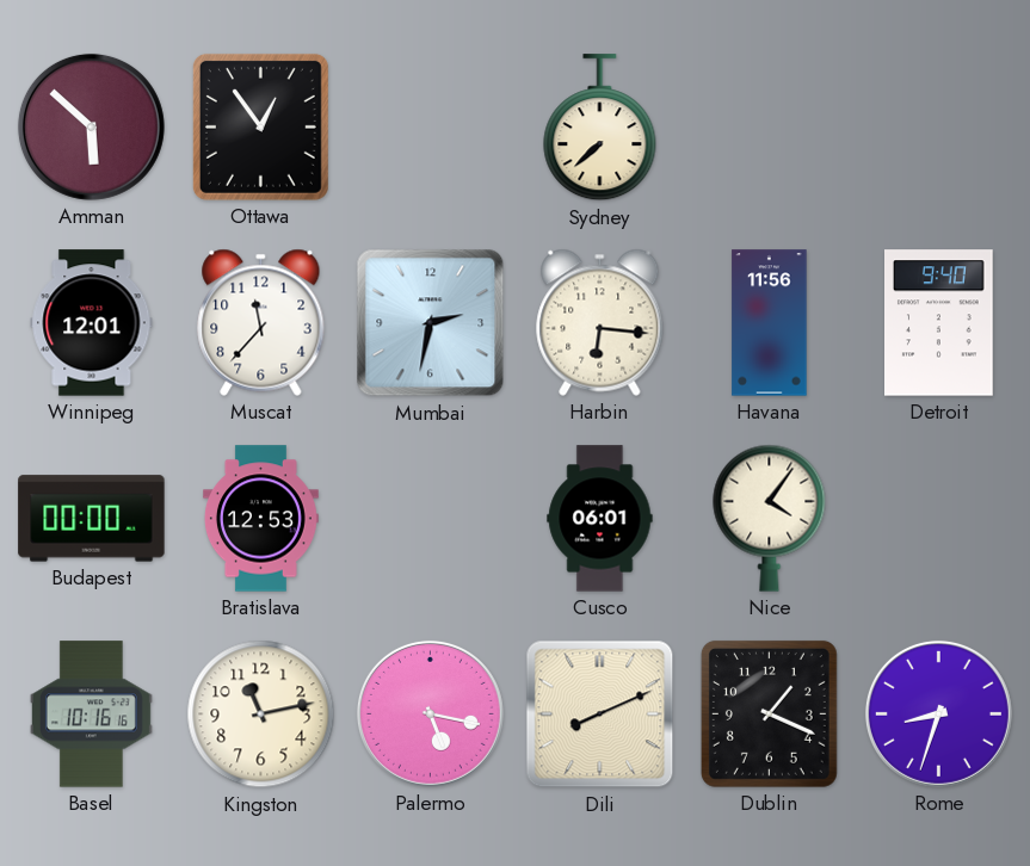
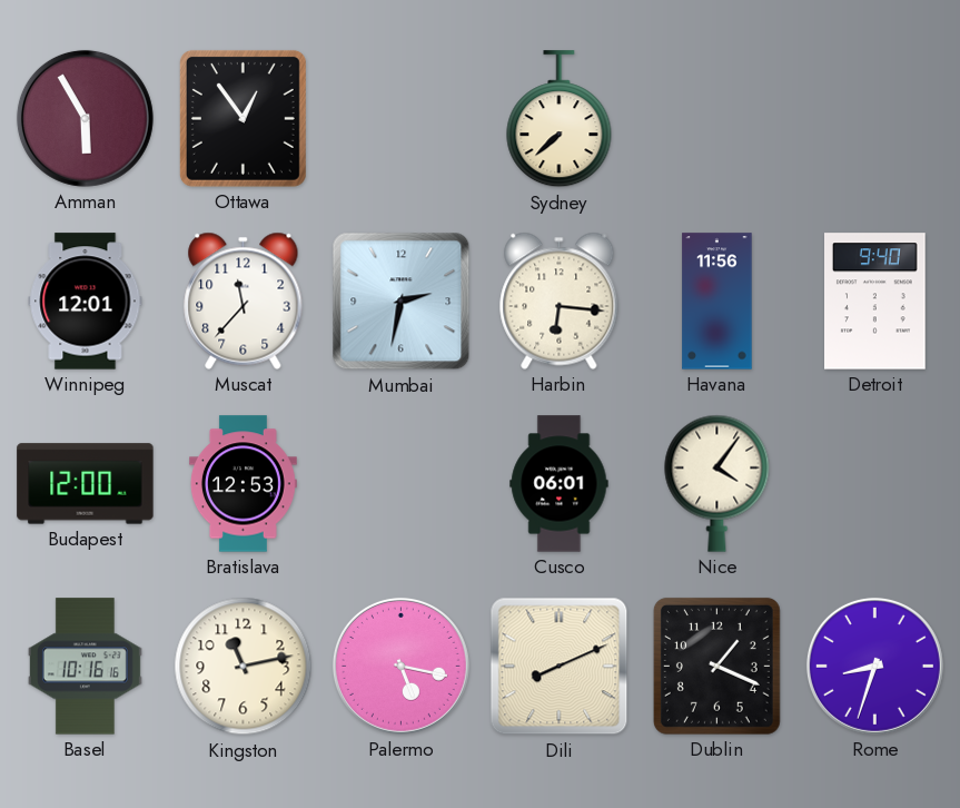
Amman: 5:52 -> 5:55
Budapest: 00:00 -> 12:00
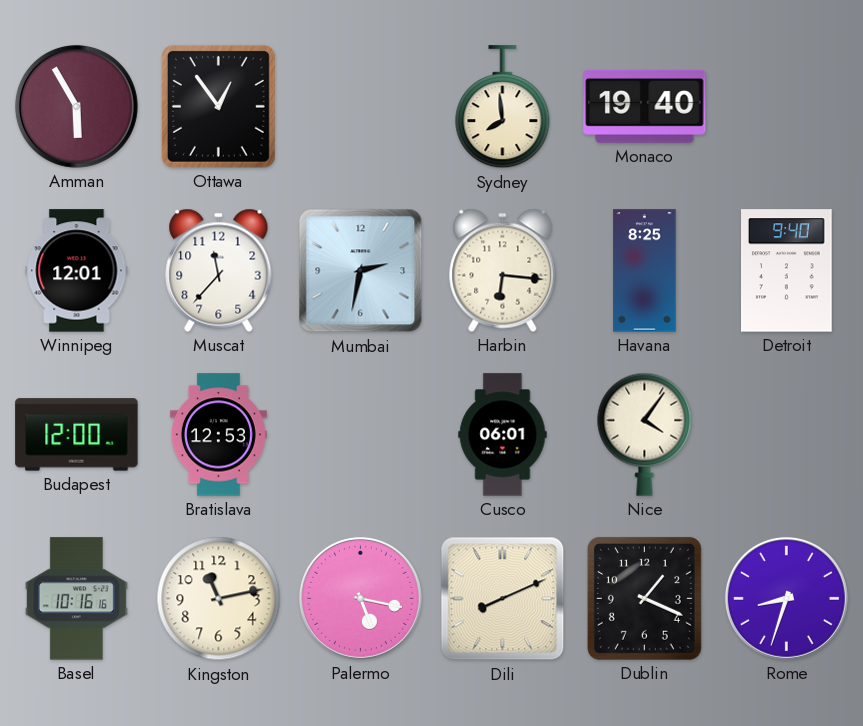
Sydney: 7:38 -> 7:59
Monaco: none -> 19:40
Havana: 11:56 -> 8:25
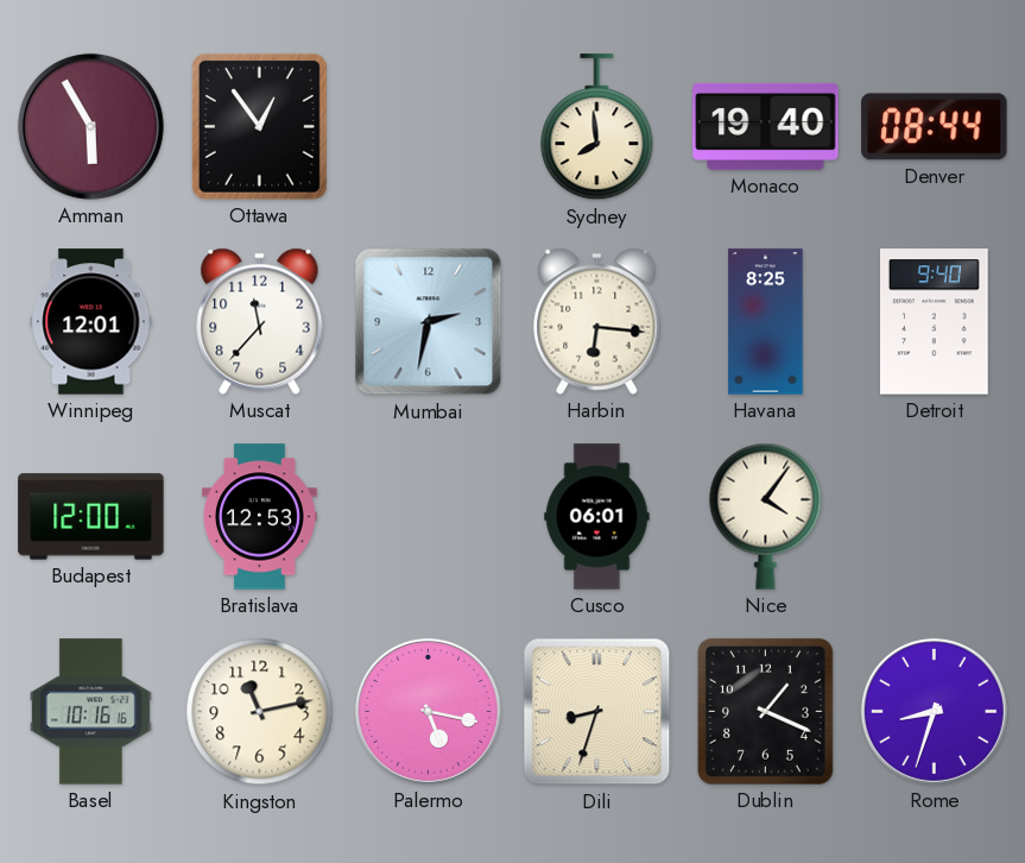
Denver: none -> 08:44
Dili: 8:11 -> 8:33
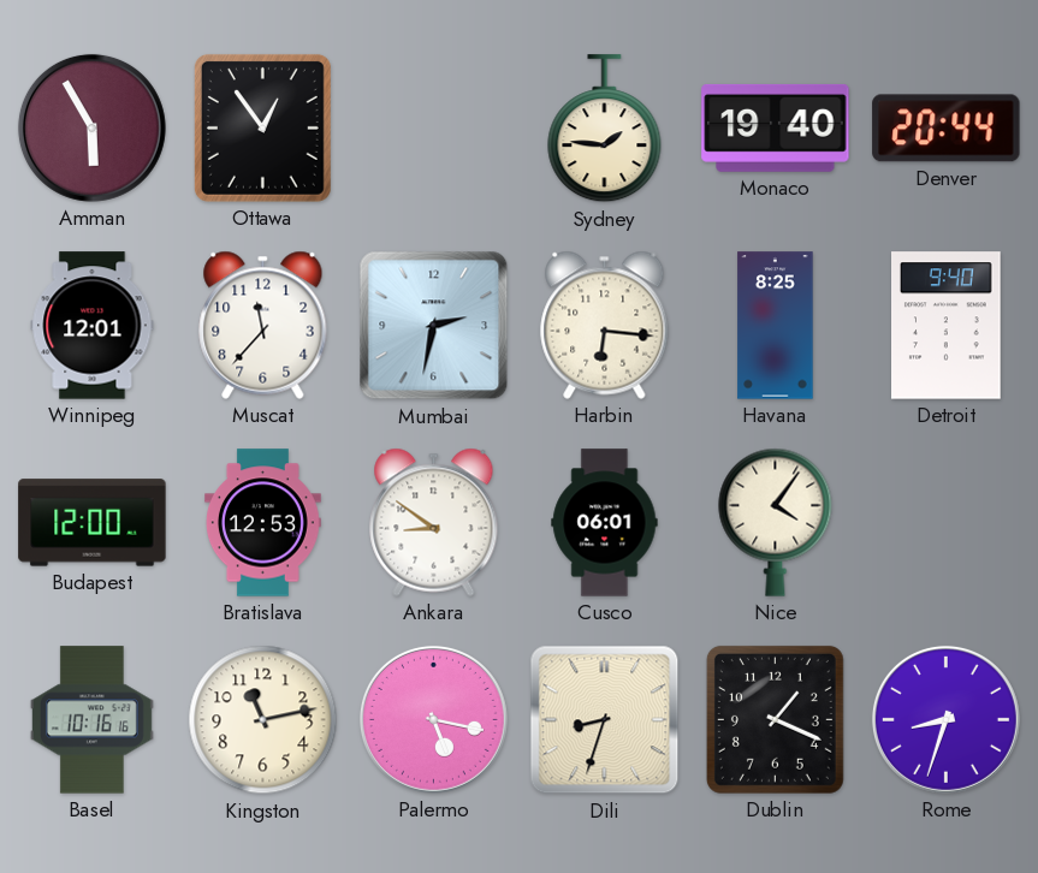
Sydney: 7:59 -> 1:46
Denver: 08:44 -> 20:44
Ankara: none -> 8:51
